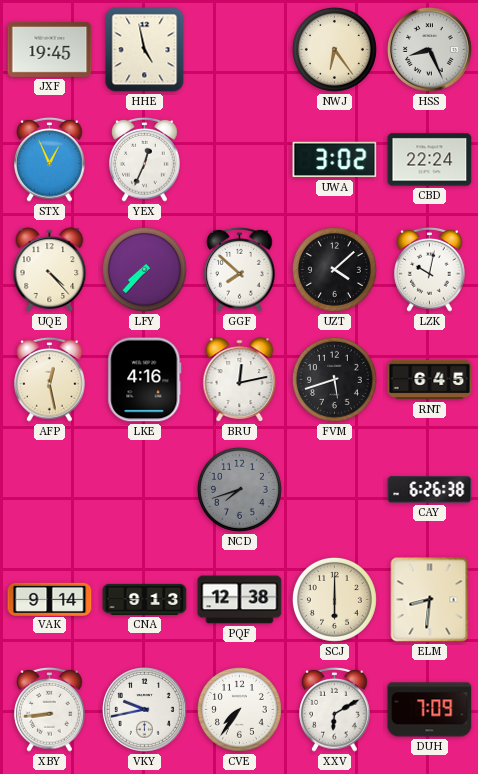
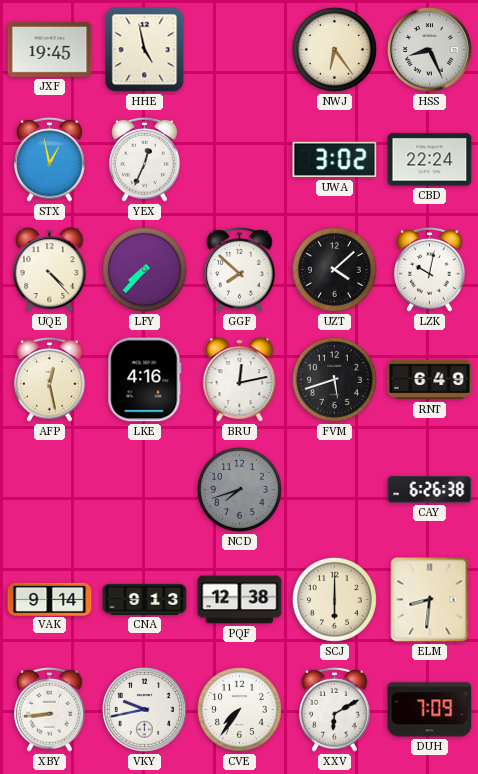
STX: 12:56 -> 12:58
RNT: 6:45 -> 6:49
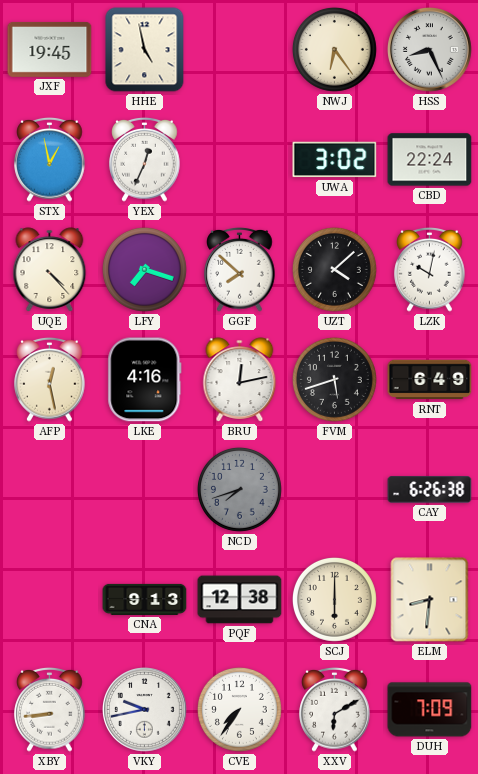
LFY: 7:37 -> 7:18
VAK: 9:14 -> none
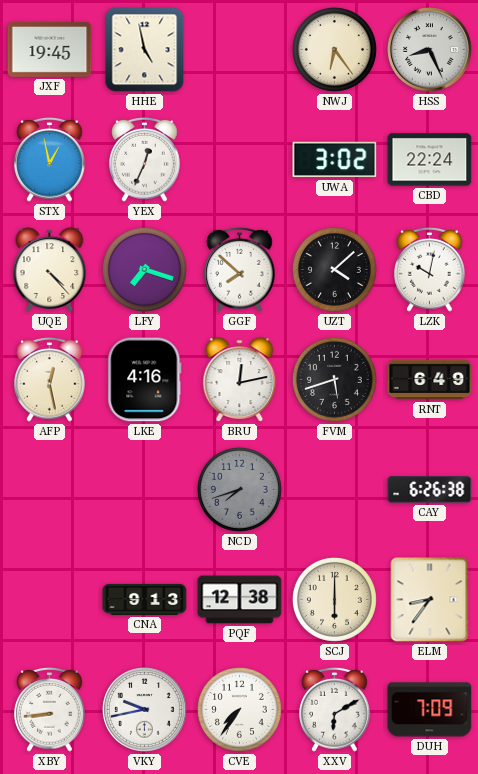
ELM: 8:31 -> 8:36
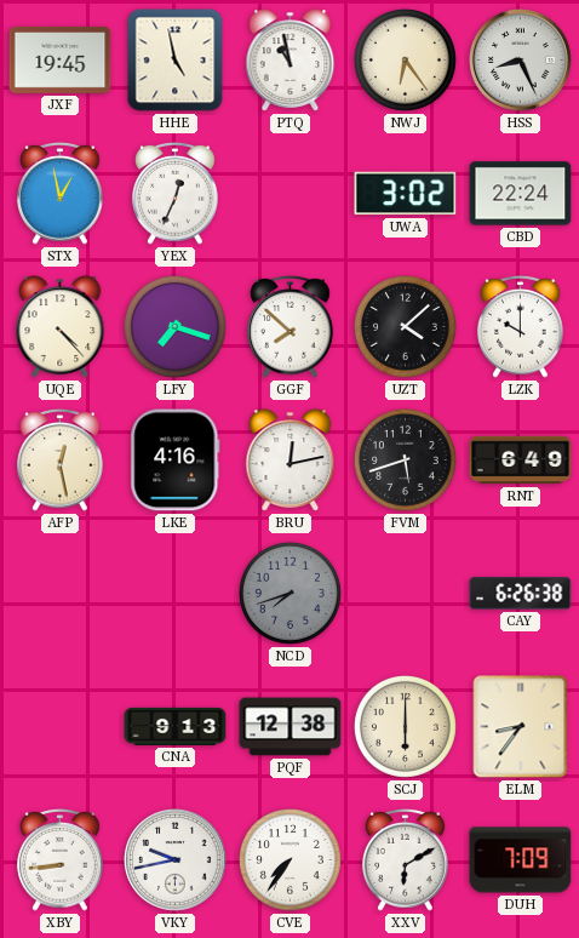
PTQ: none -> 10:58
LZK: 10:02 -> 10:00
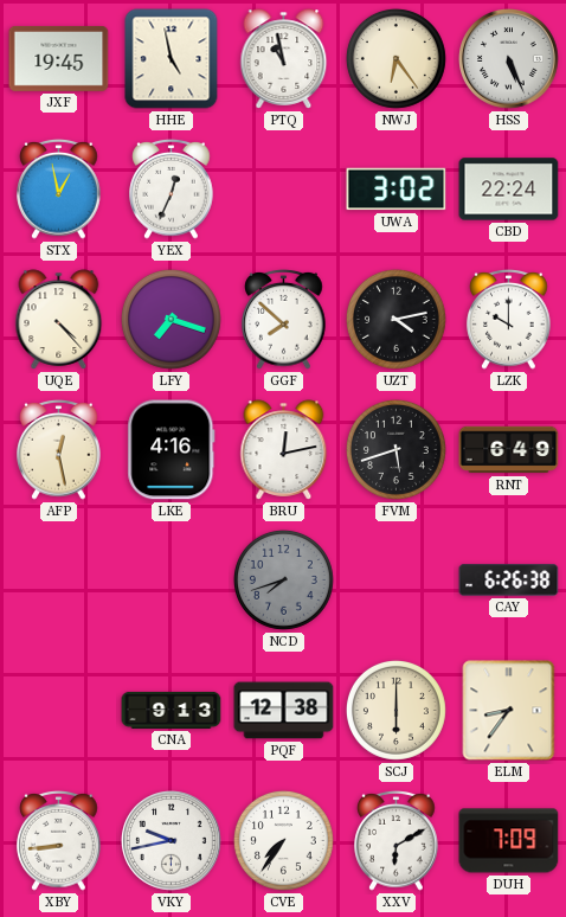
HSS: 8:26 -> 5:26
UZT: 4:08 -> 4:13
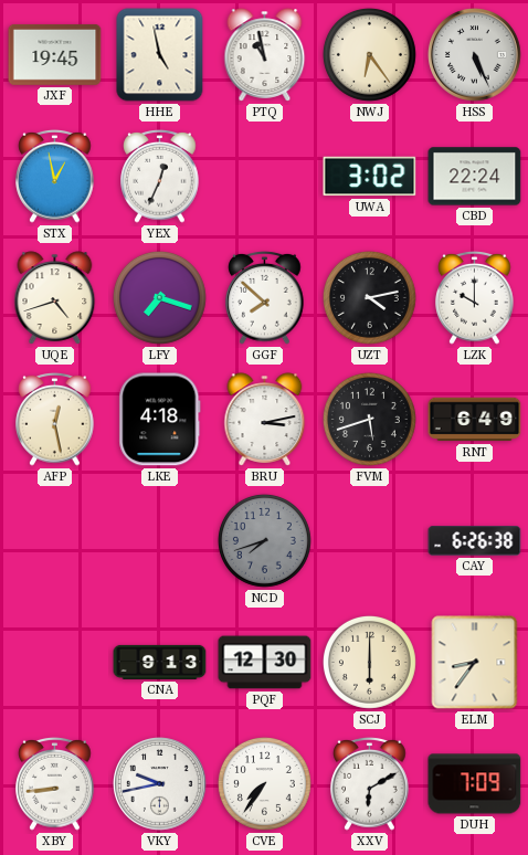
UQE: 4:23 -> 4:42
LKE: 4:16 -> 4:18
BRU: 12:13 -> 3:13
PQF: 12:38 -> 12:30
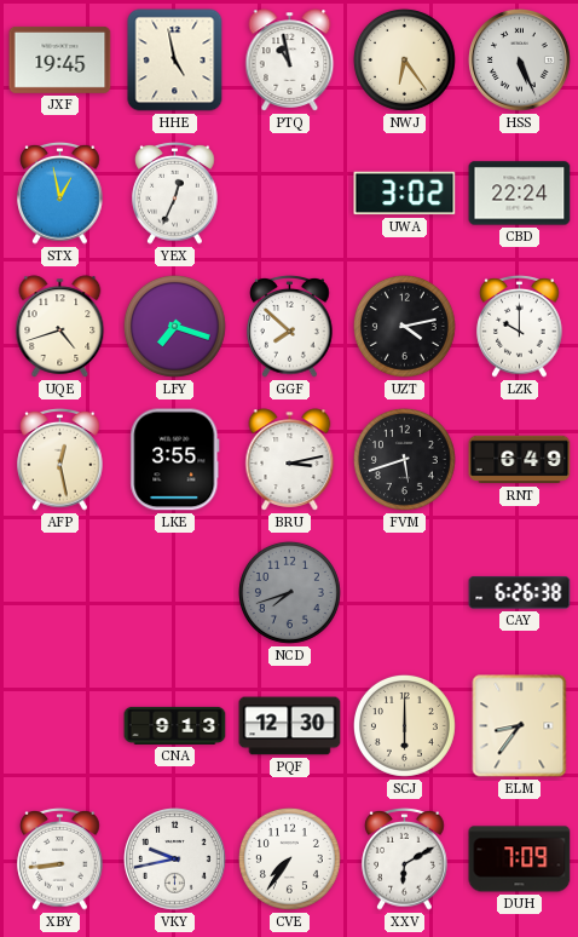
LKE: 4:18 -> 3:55
